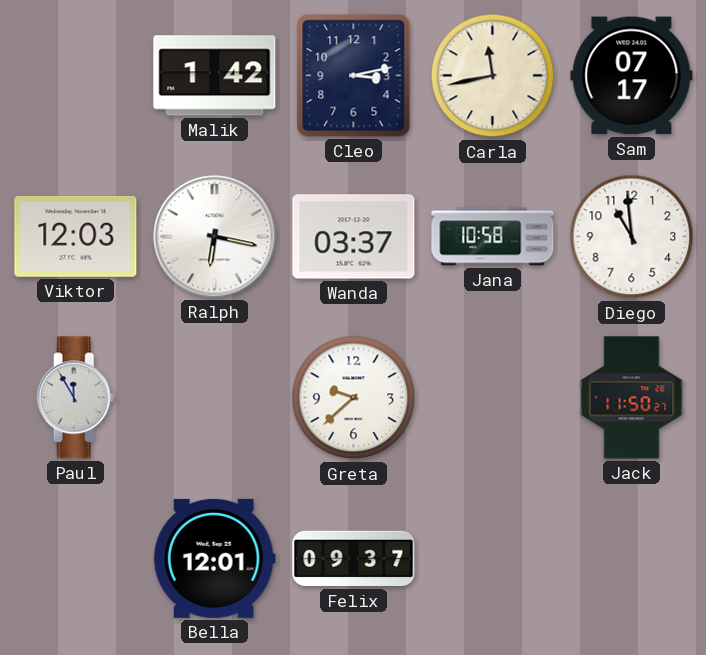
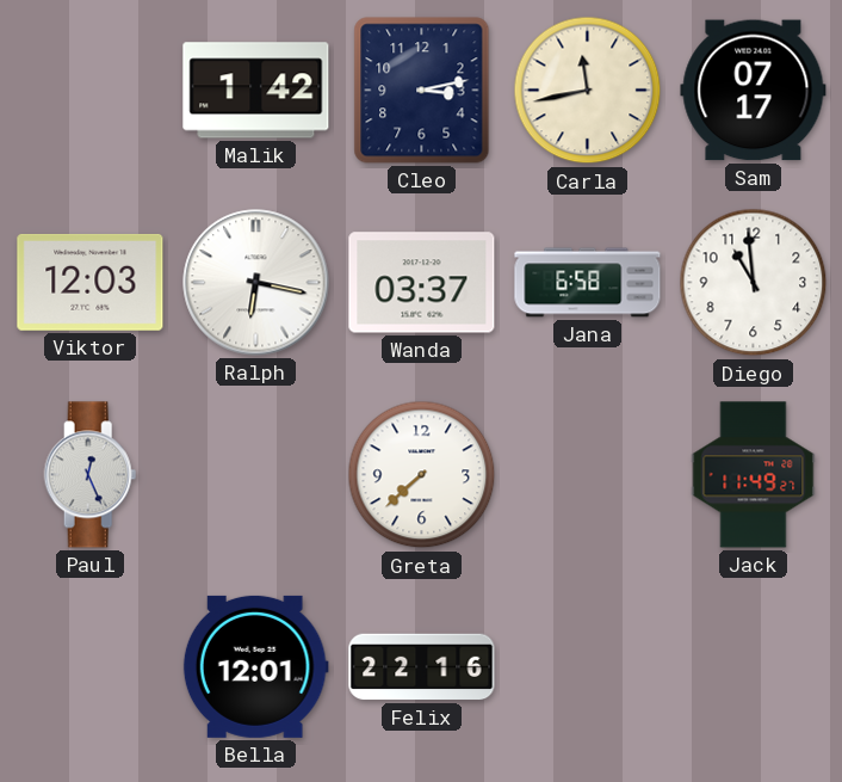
Jana: 10:58 -> 6:58
Paul: 11:55 -> 12:26
Greta: 9:38 -> 7:38
Jack: 11:50 -> 11:49
Felix: 09:37 -> 22:16
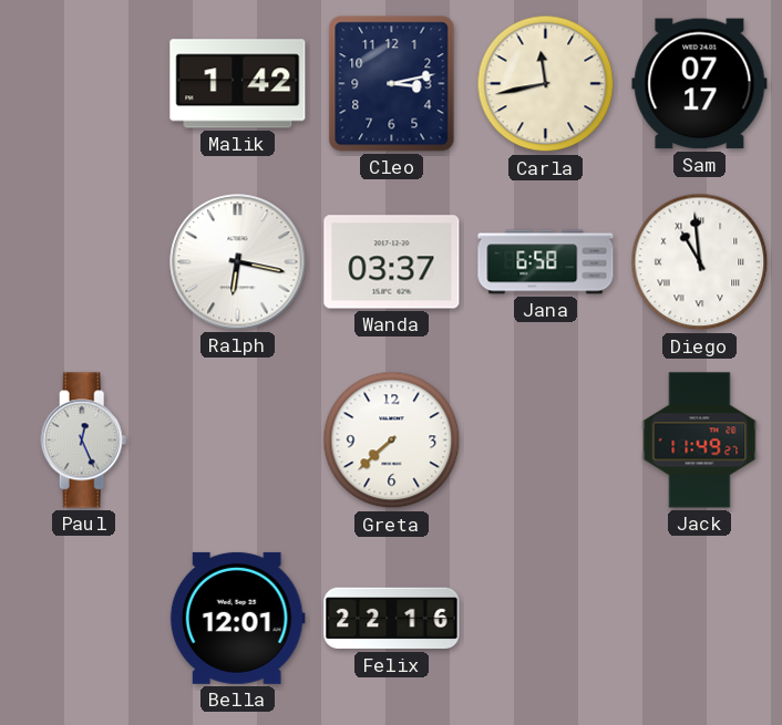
Viktor: 12:03 -> none
Diego numerals: Arabic -> Roman
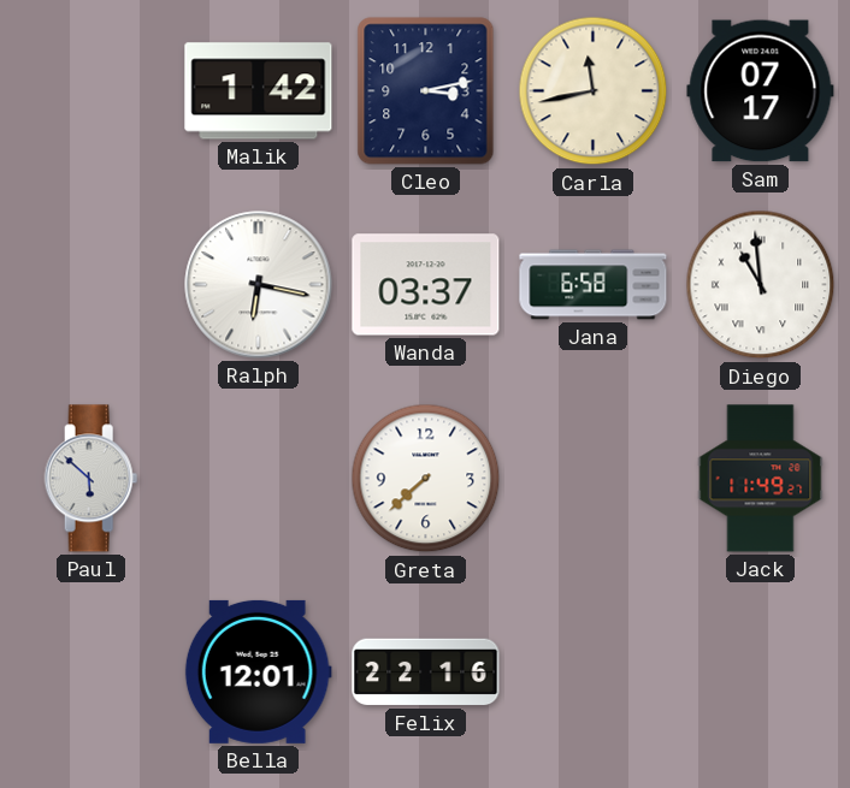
Paul: 12:26 -> 5:52
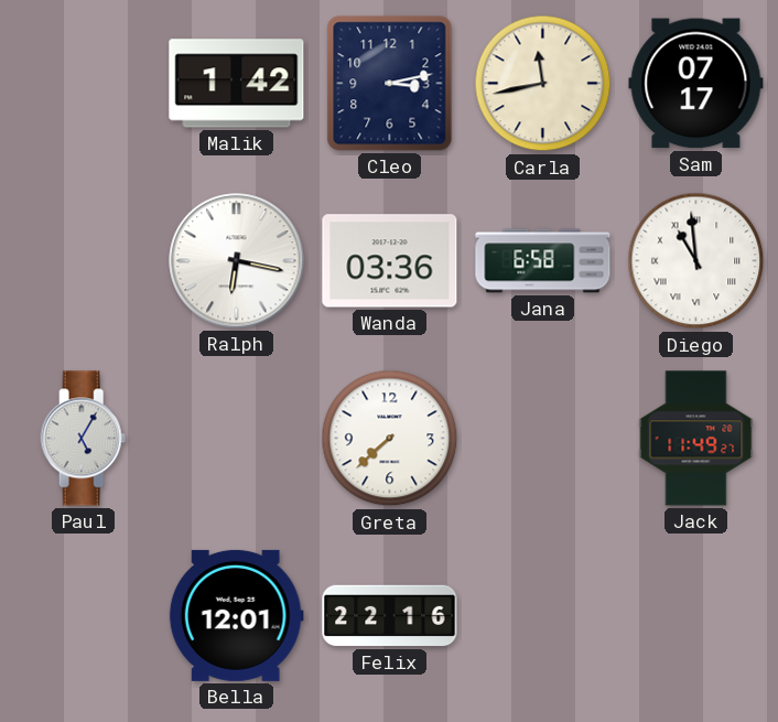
Wanda: 03:37 -> 03:36
Paul: 5:52 -> 5:05
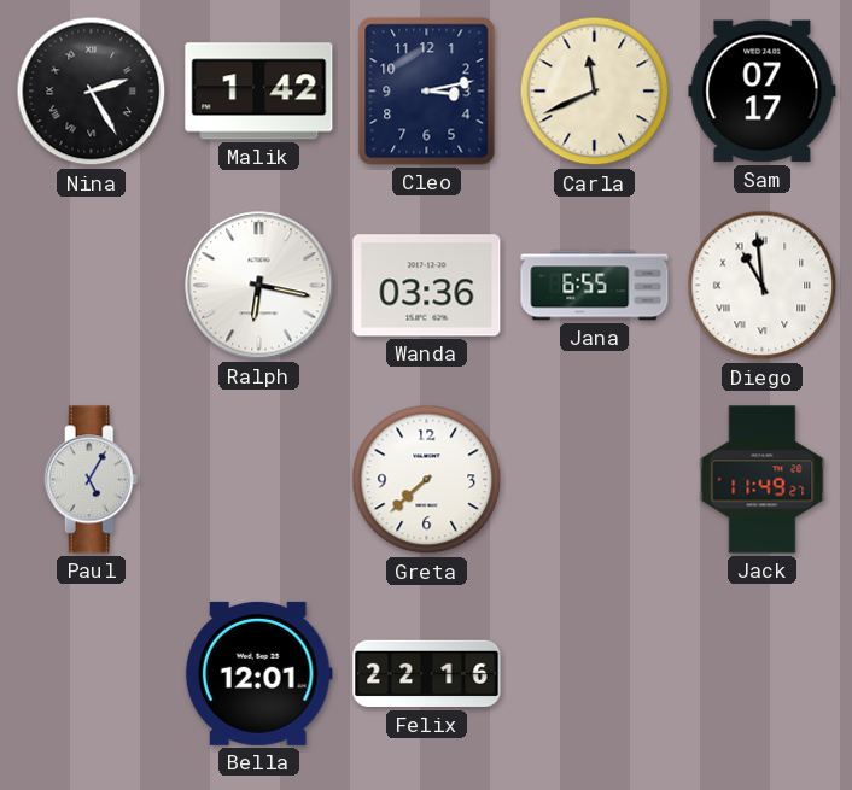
Nina: none -> 2:25
Carla: 11:43 -> 11:41
Jana: 6:58 -> 6:55
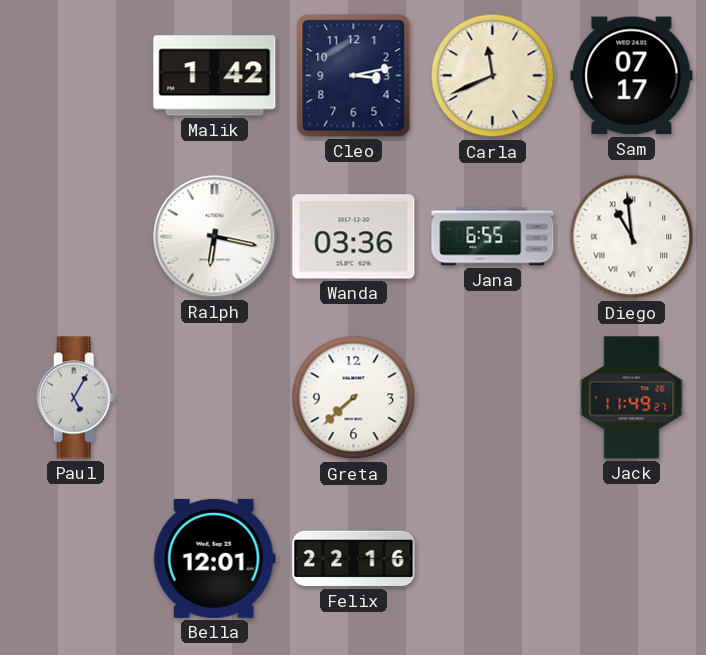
Nina: 2:25 -> none
